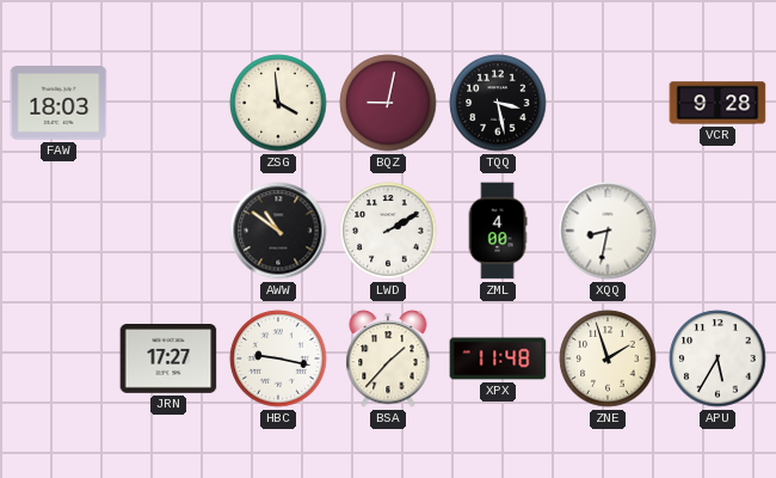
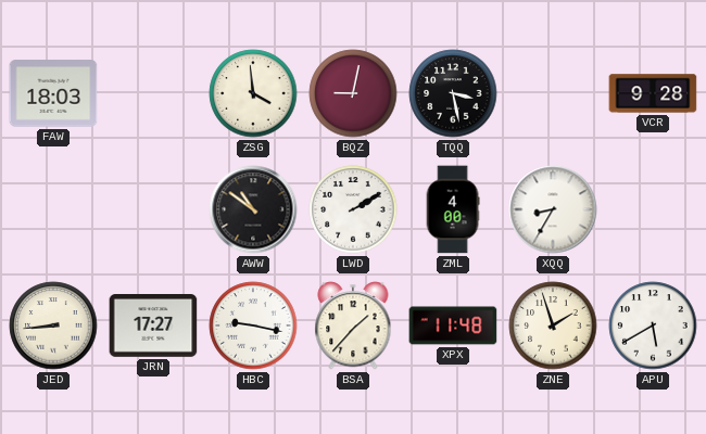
XQQ: 8:32 -> 8:35
JED: none -> 8:44
APU: 5:35 -> 5:40
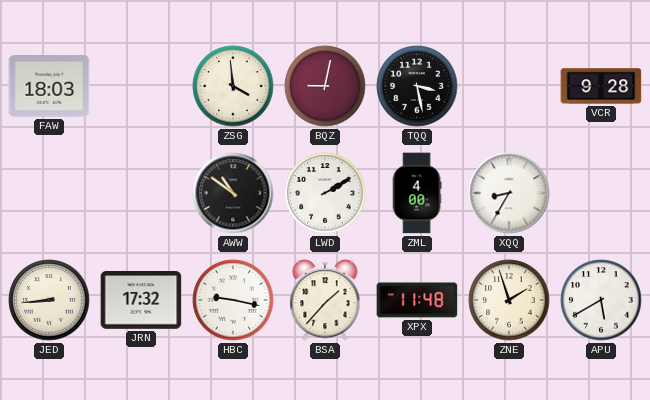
JRN: 17:27 -> 17:32
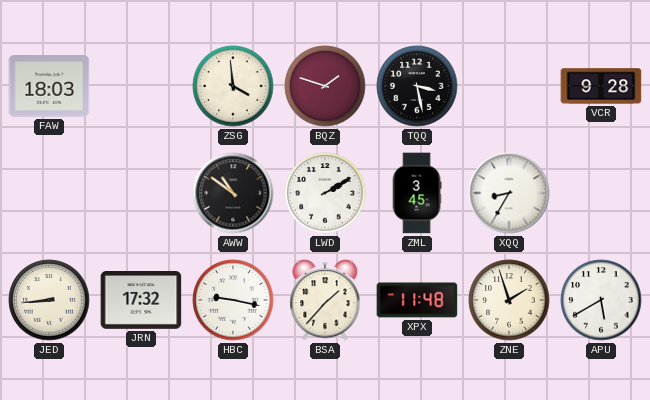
BQZ: 9:02 -> 1:48
ZML: 4:00 -> 3:45
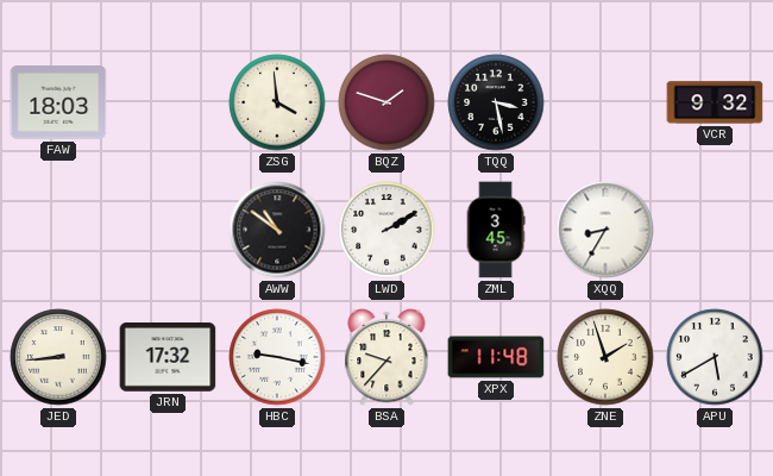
VCR: 9:28 -> 9:32
BSA: 1:37 -> 9:37
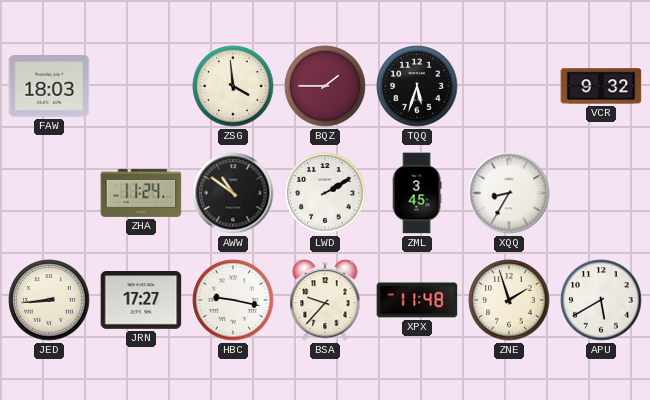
BQZ: 1:48 -> 1:45
TQQ: 3:28 -> 5:33
ZHA: none -> 11:24
JRN: 17:32 -> 17:27
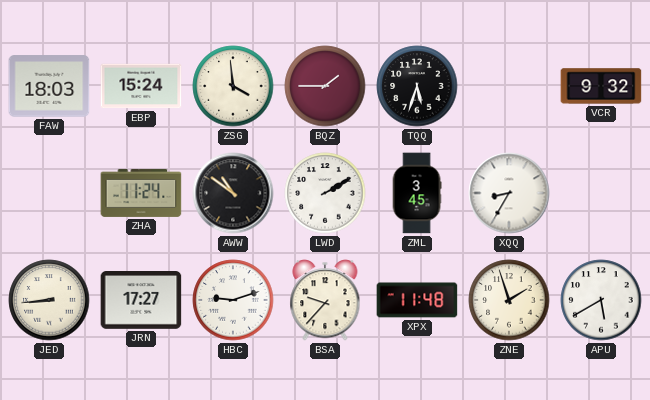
EBP: none -> 15:24
HBC: 9:17 -> 9:12
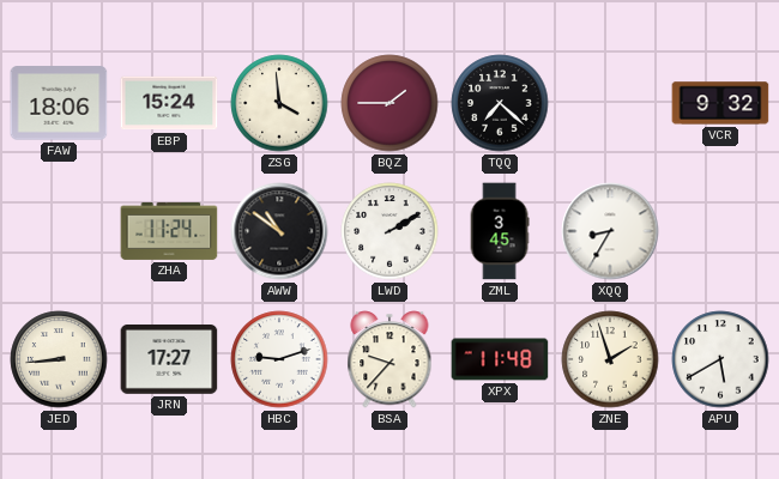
FAW: 18:03 -> 18:06
TQQ: 5:33 -> 7:22
